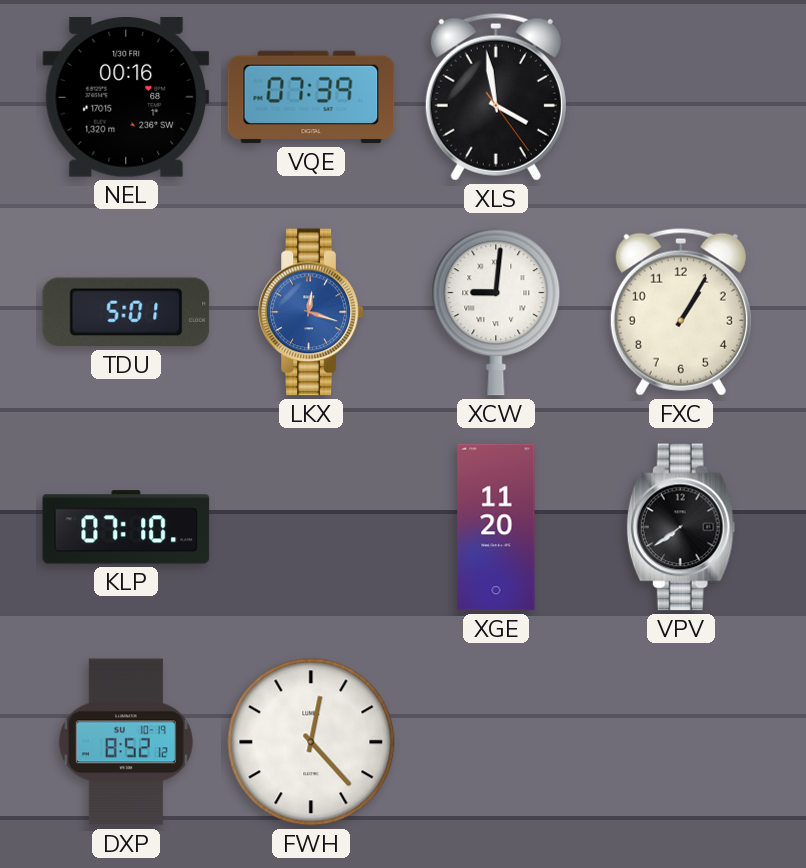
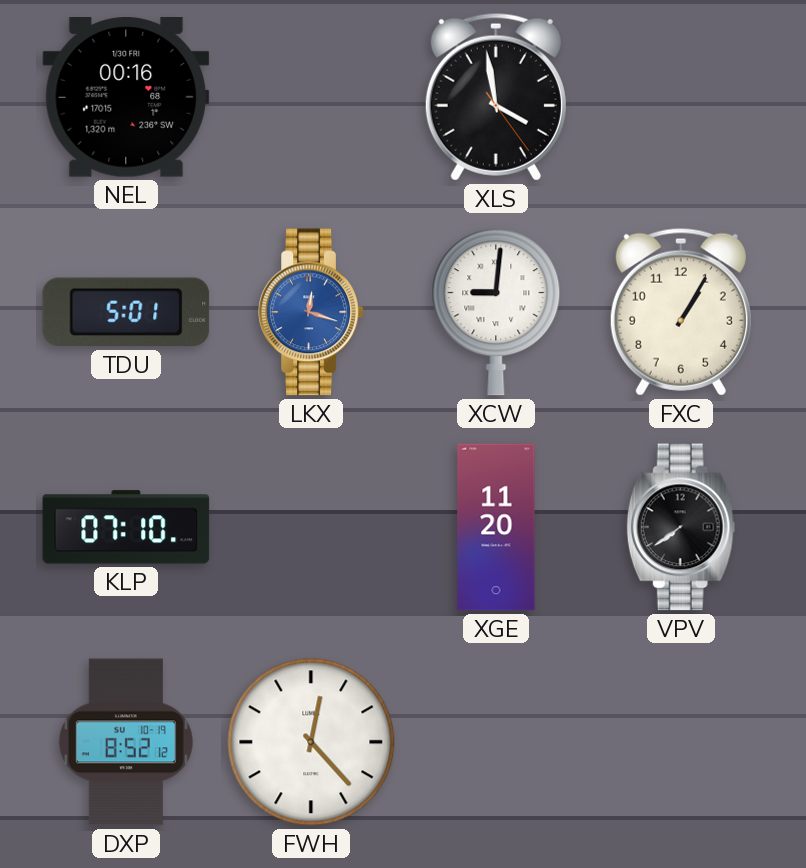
VQE: 07:39 -> none
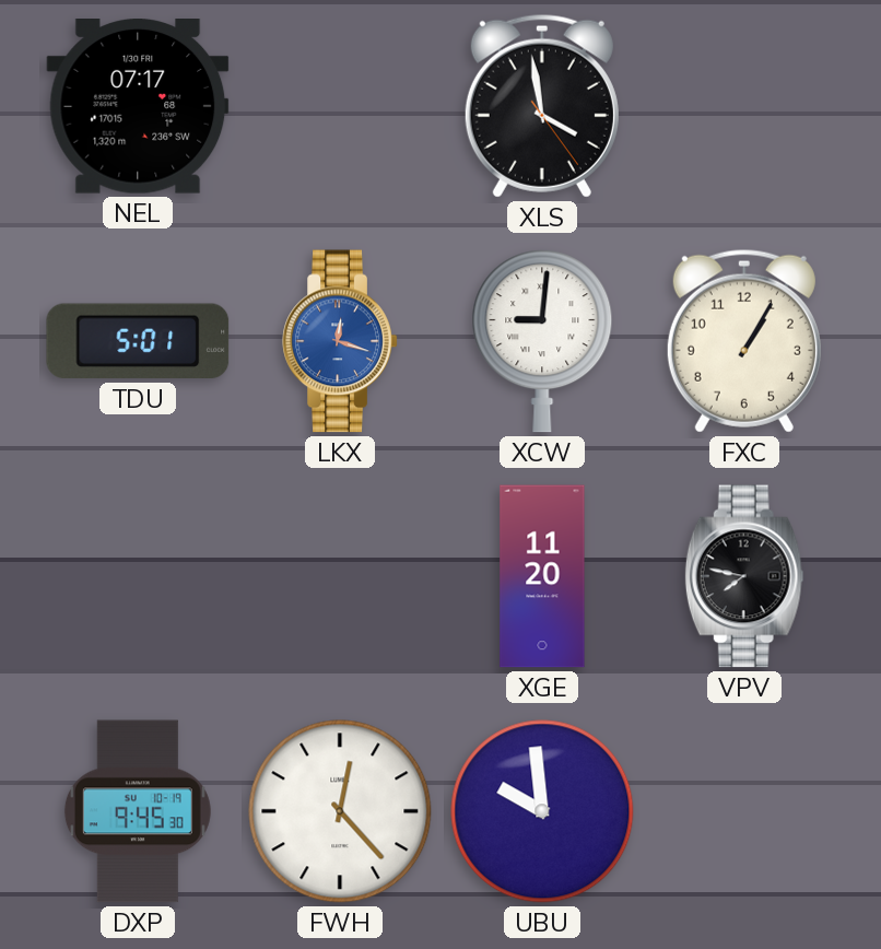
NEL: 00:16 -> 07:17
KLP: 07:10 -> none
VPV: 7:39 -> 7:47
DXP: 8:52 -> 9:45
UBU: none -> 9:59
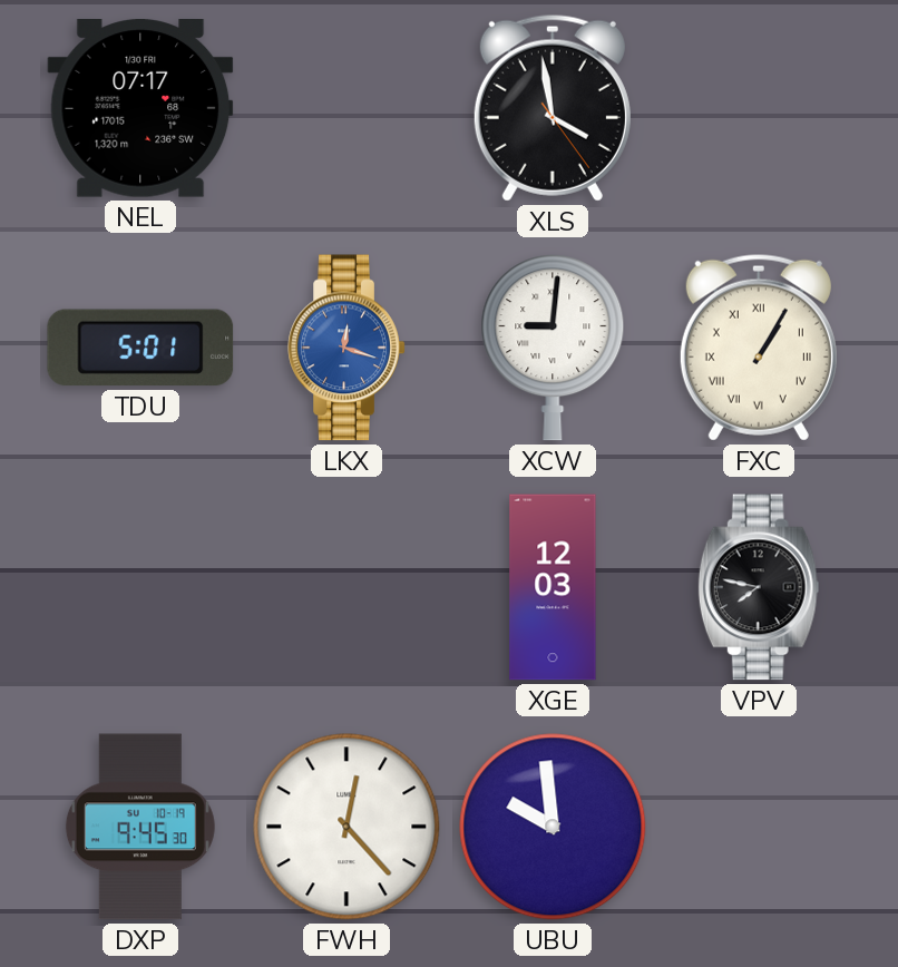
FXC numerals: Arabic -> Roman
XGE: 11:20 -> 12:03
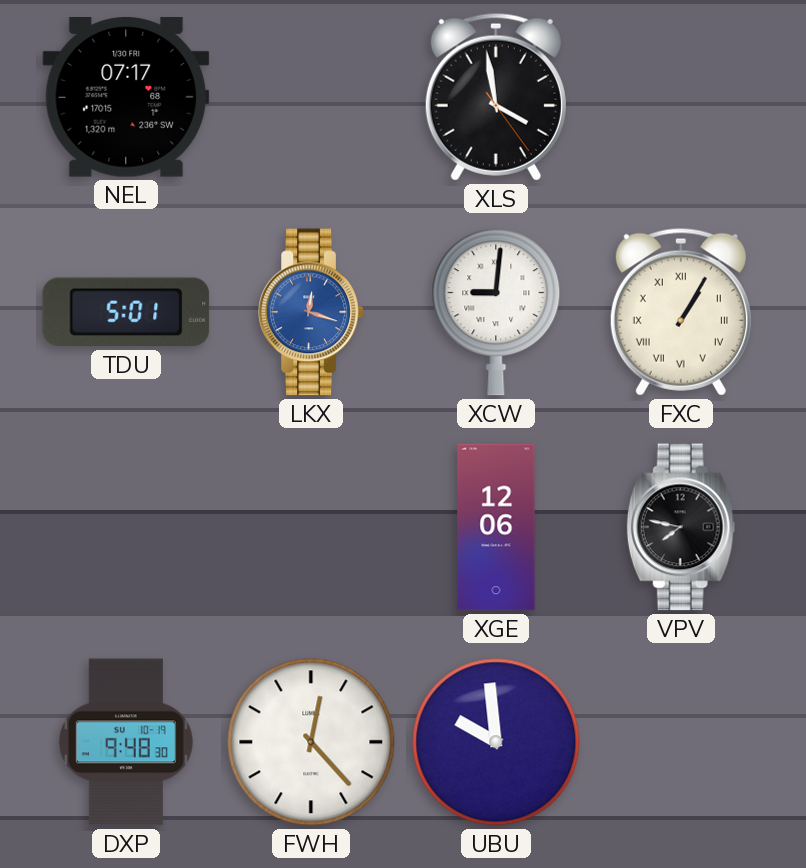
XGE: 12:03 -> 12:06
DXP: 9:45 -> 9:48
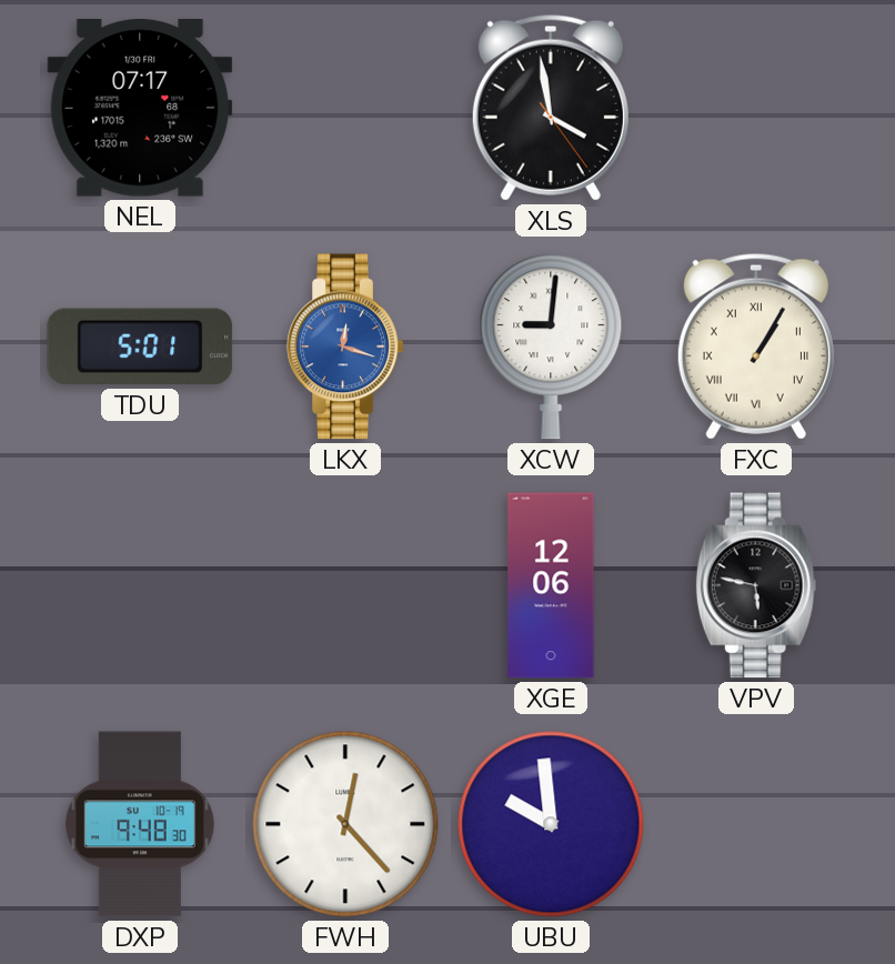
VPV: 7:47 -> 5:47
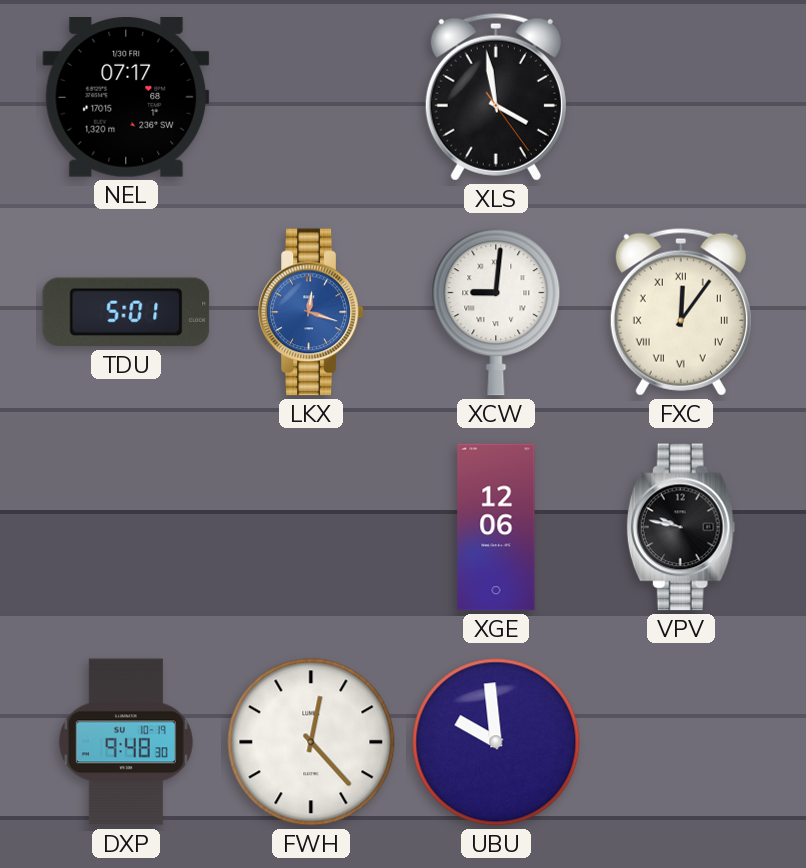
FXC: 1:05 -> 12:06
VPV: 5:47 -> 9:47
